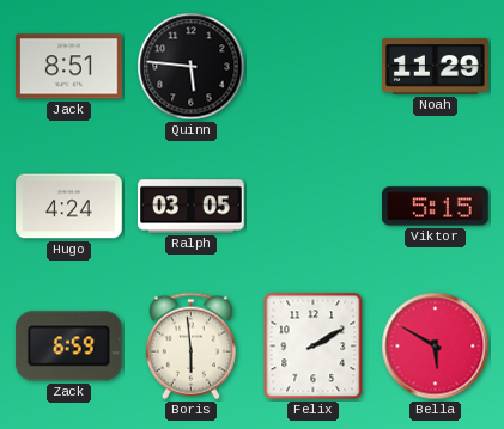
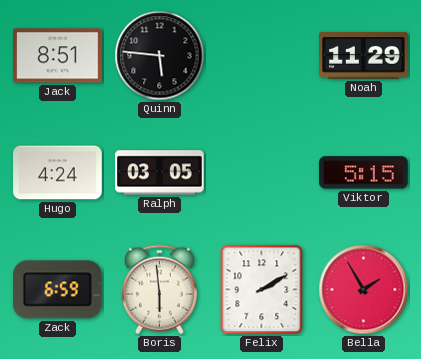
Bella: 5:50 -> 1:55
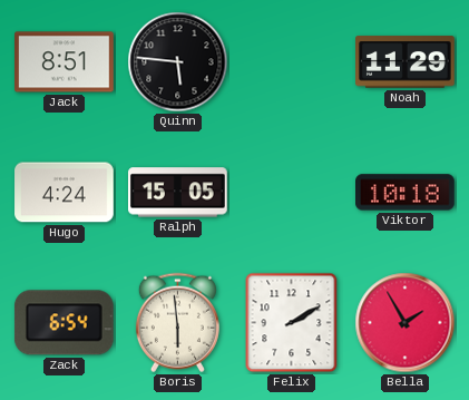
Ralph: 03:05 -> 15:05
Viktor: 5:15 -> 10:18
Zack: 6:59 -> 6:54
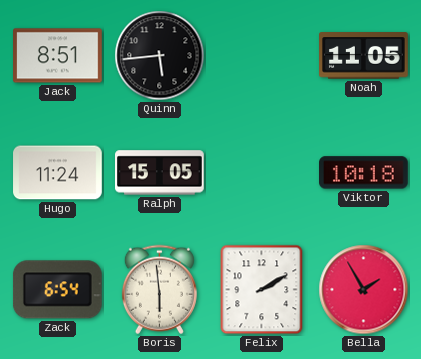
Quinn: 5:46 -> 5:44
Noah: 11:29 -> 11:05
Hugo: 4:24 -> 11:24
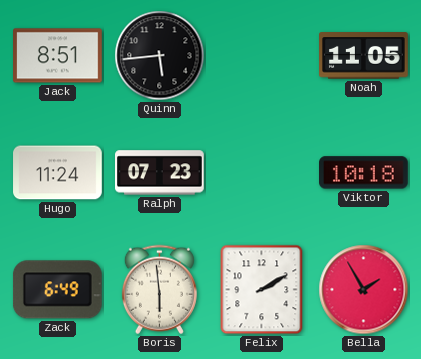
Ralph: 15:05 -> 07:23
Zack: 6:54 -> 6:49
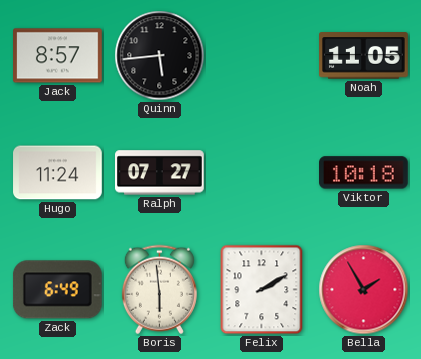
Jack: 8:51 -> 8:57
Ralph: 07:23 -> 07:27
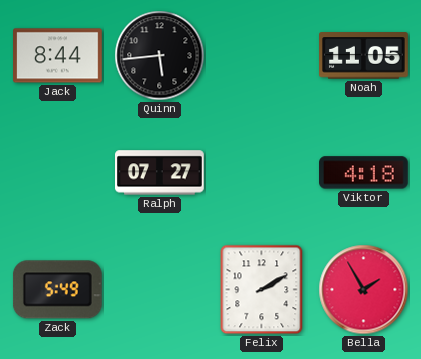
Jack: 8:57 -> 8:44
Hugo: 11:24 -> none
Viktor: 10:18 -> 4:18
Zack: 6:49 -> 5:49
Boris: 5:59 -> none
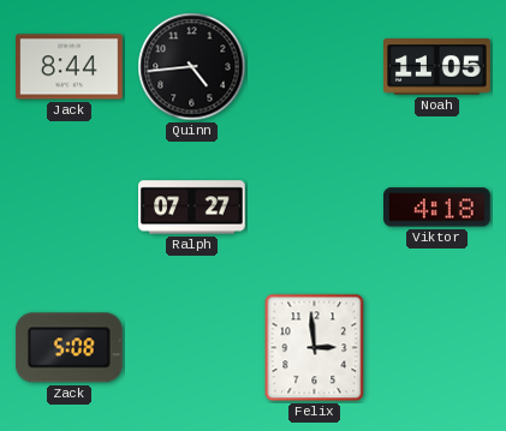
Quinn: 5:44 -> 4:44
Zack: 5:49 -> 5:08
Felix: 2:10 -> 2:59
Bella: 1:55 -> none
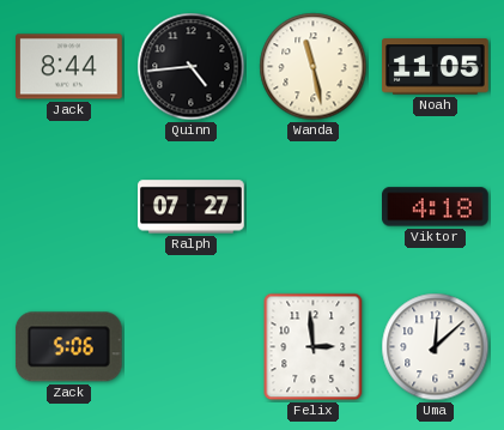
Wanda: none -> 11:28
Zack: 5:08 -> 5:06
Uma: none -> 12:08
